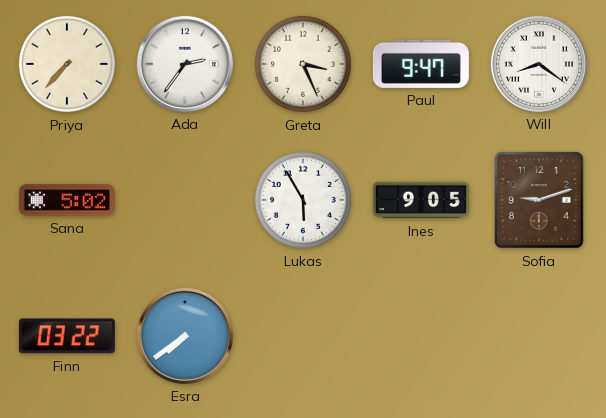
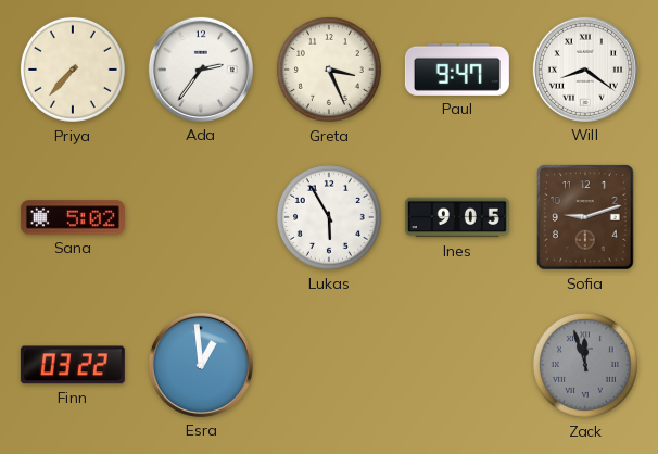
Esra: 7:39 -> 12:59
Zack: none -> 11:57
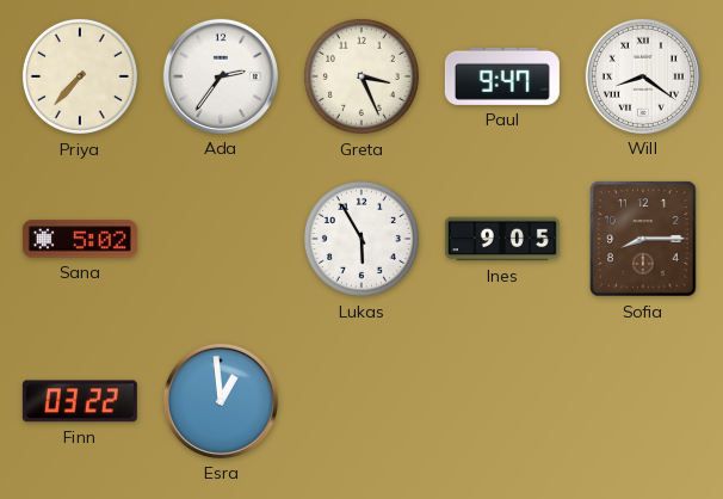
Sofia: 9:12 -> 8:15
Zack: 11:57 -> none
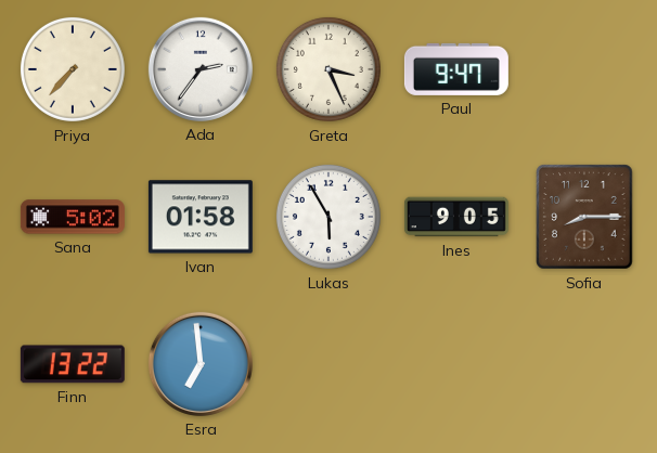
Will: 8:21 -> none
Ivan: none -> 01:58
Finn: 03:22 -> 13:22
Esra: 12:59 -> 6:59
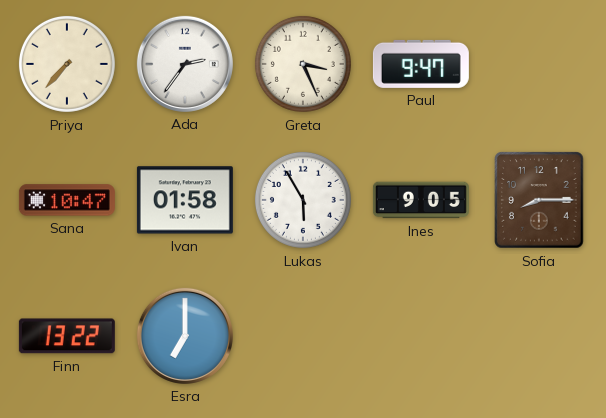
Sana: 5:02 -> 10:47
Esra: 6:59 -> 7:00
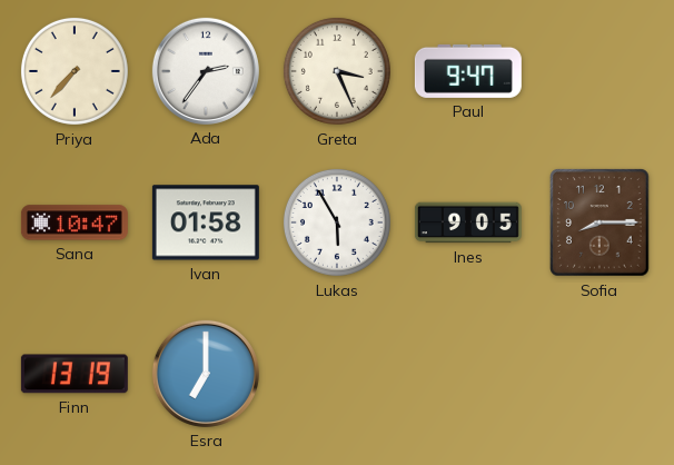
Finn: 13:22 -> 13:19
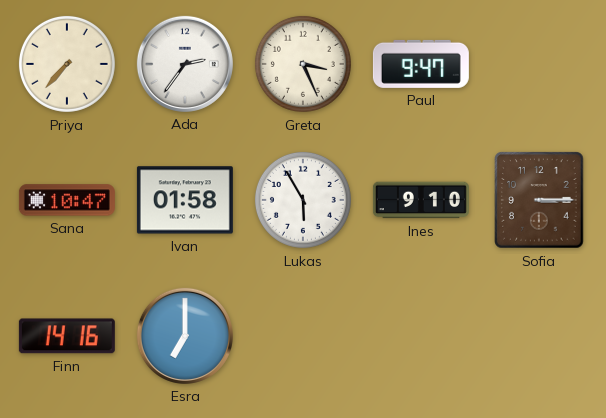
Ines: 9:05 -> 9:10
Sofia: 8:15 -> 3:15
Finn: 13:19 -> 14:16
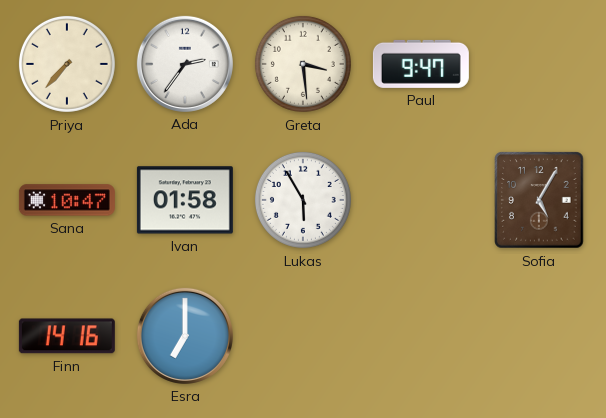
Greta: 3:26 -> 3:29
Ines: 9:10 -> none
Sofia: 3:15 -> 5:05
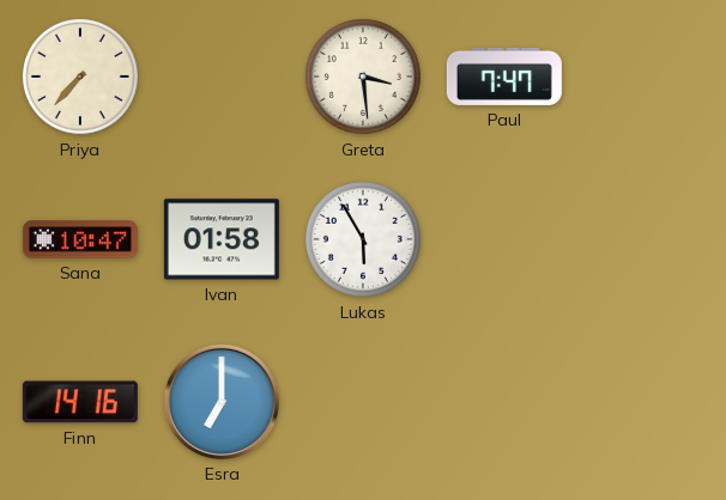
Ada: 2:36 -> none
Paul: 9:47 -> 7:47
Sofia: 5:05 -> none
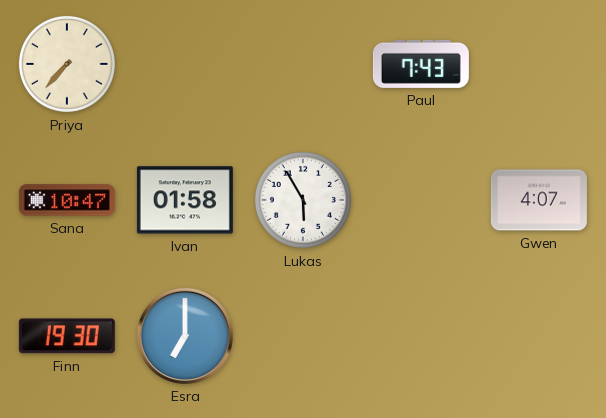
Greta: 3:29 -> none
Paul: 7:47 -> 7:43
Gwen: none -> 4:07
Finn: 14:16 -> 19:30
